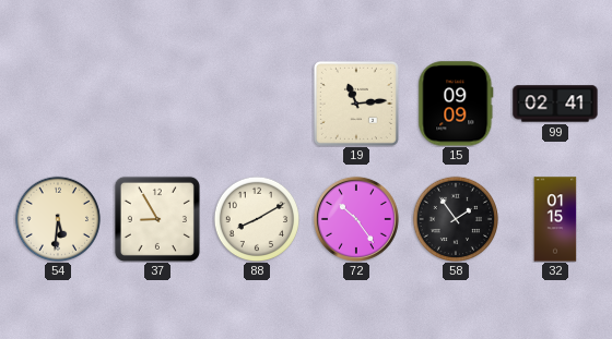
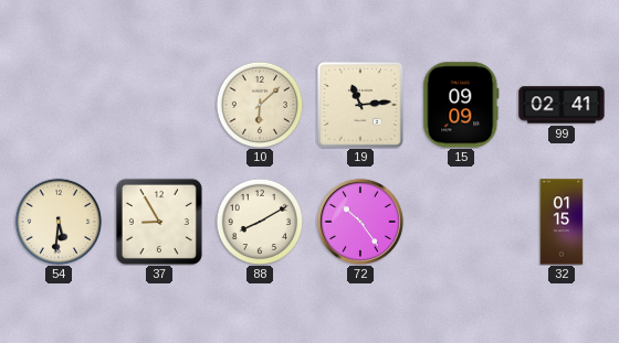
10: none -> 6:08
58: 1:54 -> none
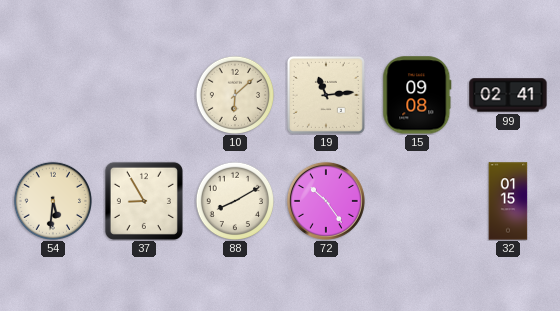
15: 09:09 -> 09:08
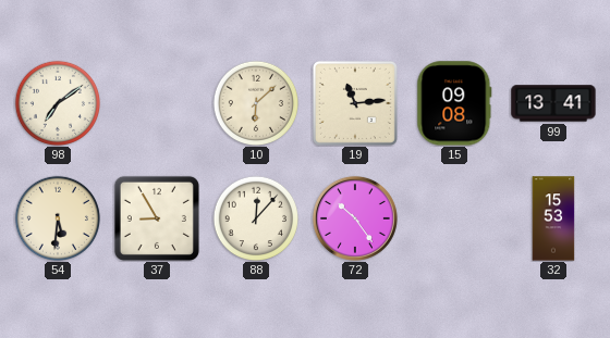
98: none -> 7:09
99: 02:41 -> 13:41
88: 8:10 -> 12:07
32: 01:15 -> 15:53
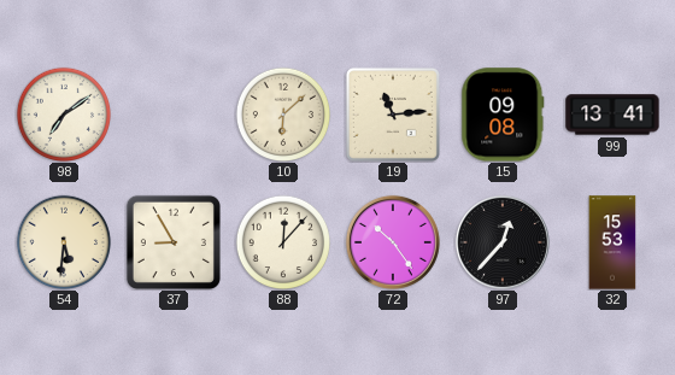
97: none -> 12:37
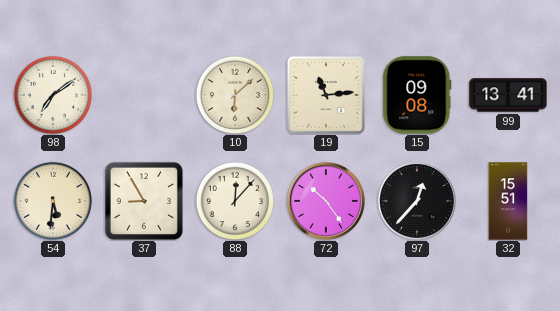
32: 15:53 -> 15:51
